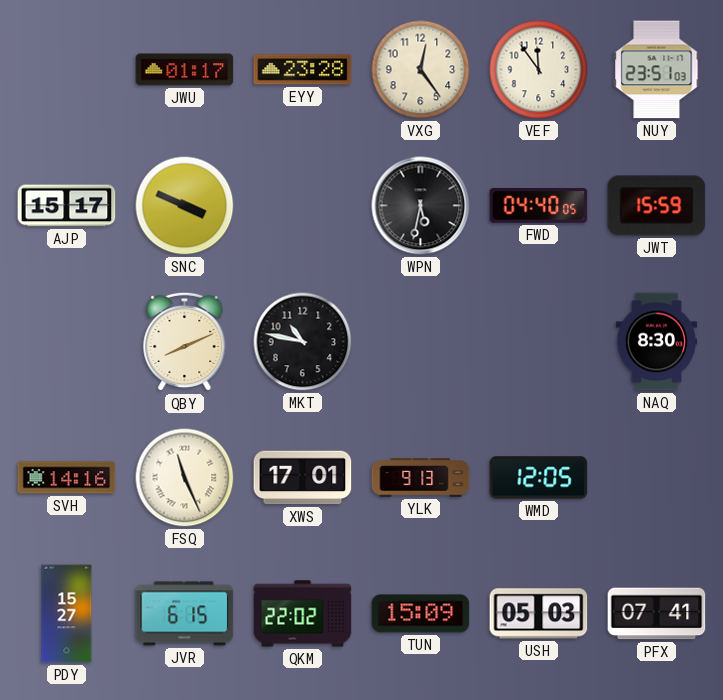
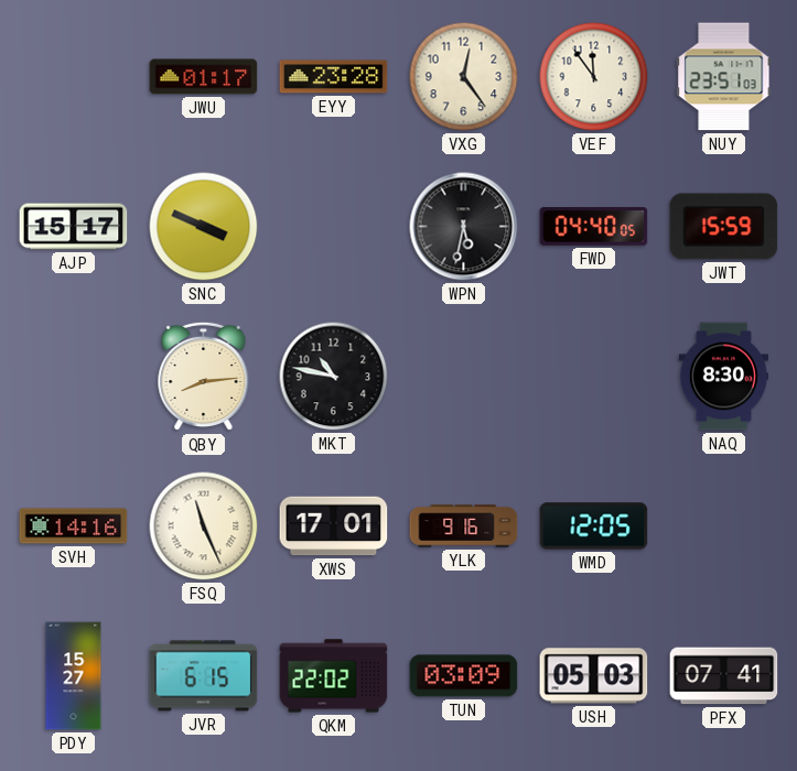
QBY: 8:11 -> 8:14
YLK: 9:13 -> 9:16
TUN: 15:09 -> 03:09
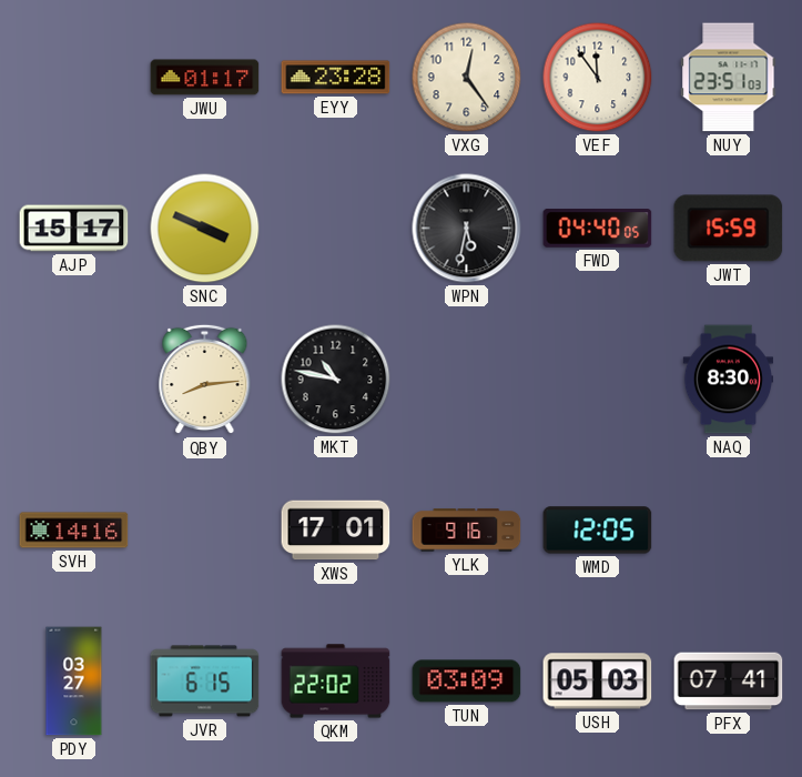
FSQ: 11:26 -> none
PDY: 15:27 -> 03:27
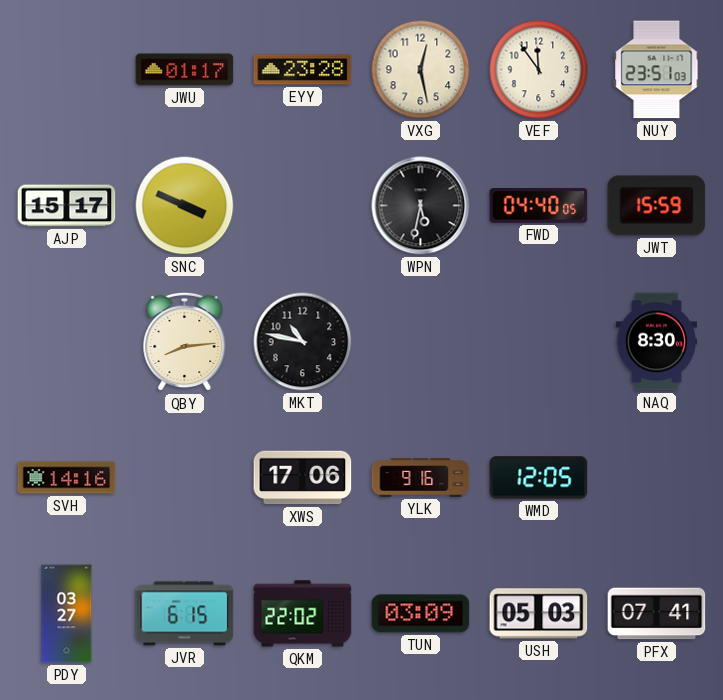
VXG: 12:24 -> 12:28
XWS: 17:01 -> 17:06
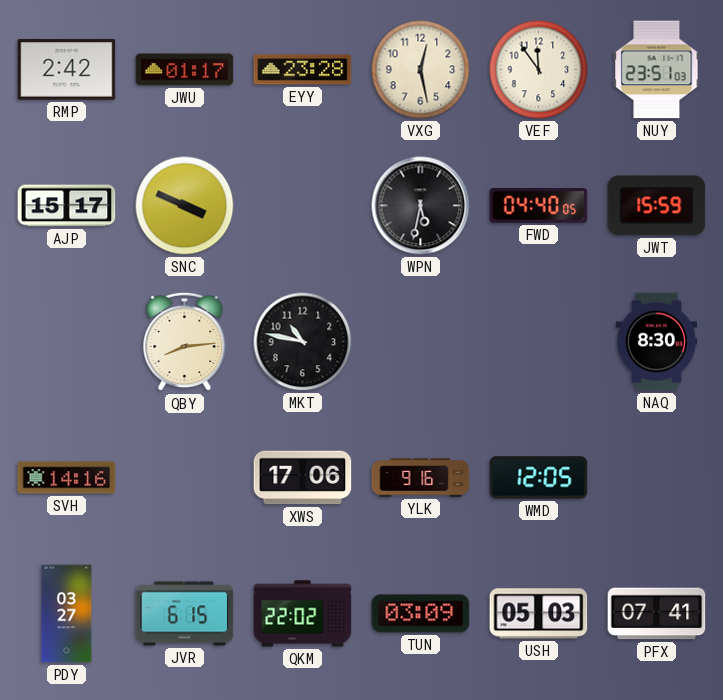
RMP: none -> 2:42
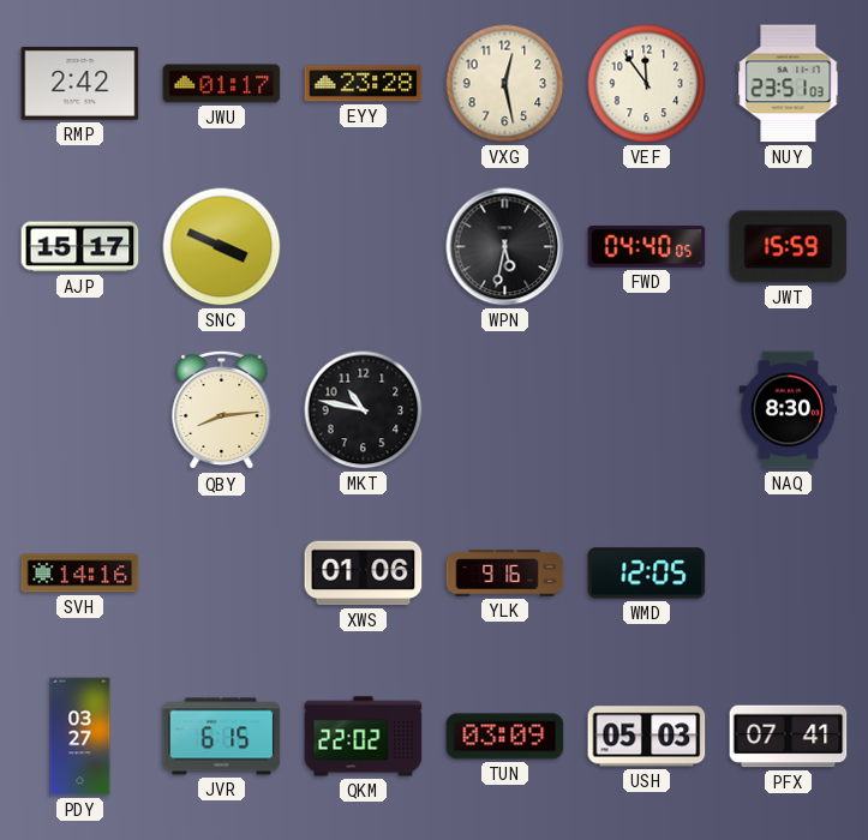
XWS: 17:06 -> 01:06
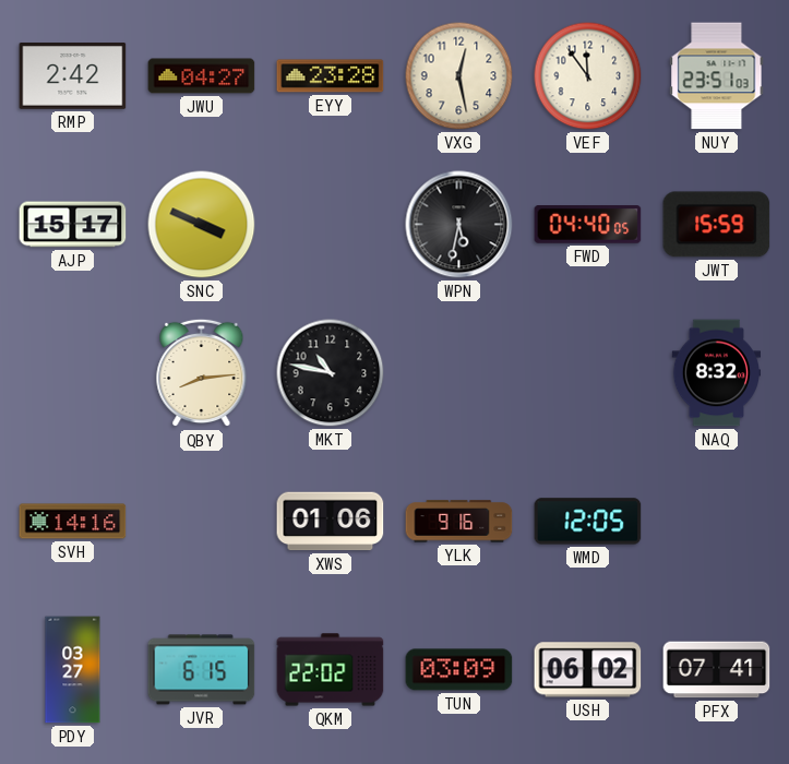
JWU: 01:17 -> 04:27
NAQ: 8:30 -> 8:32
USH: 05:03 -> 06:02
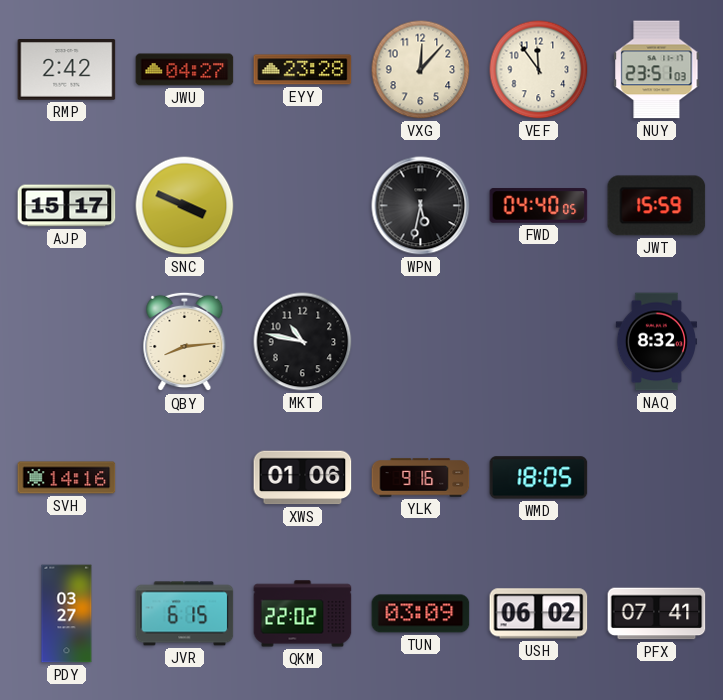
VXG: 12:28 -> 12:07
WMD: 12:05 -> 18:05
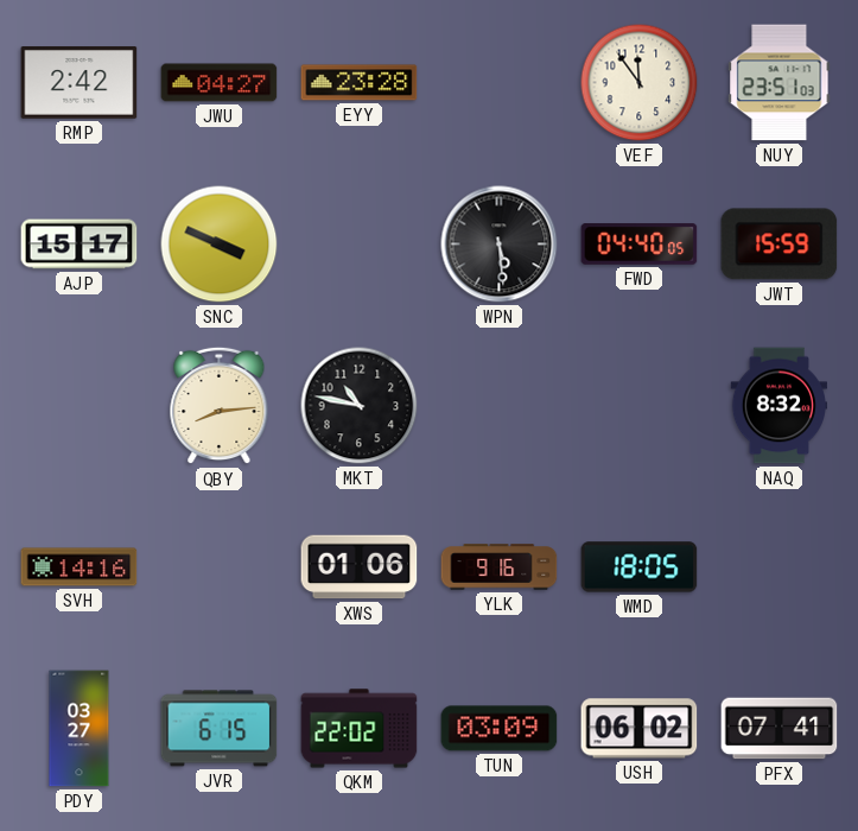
VXG: 12:07 -> none
WPN: 5:32 -> 5:29
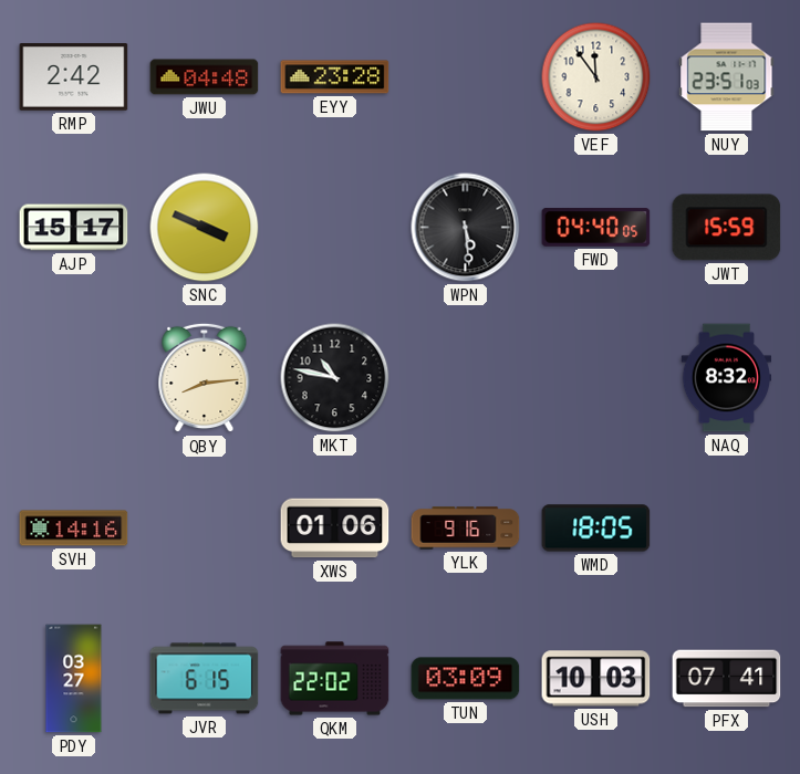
JWU: 04:27 -> 04:48
USH: 06:02 -> 10:03
